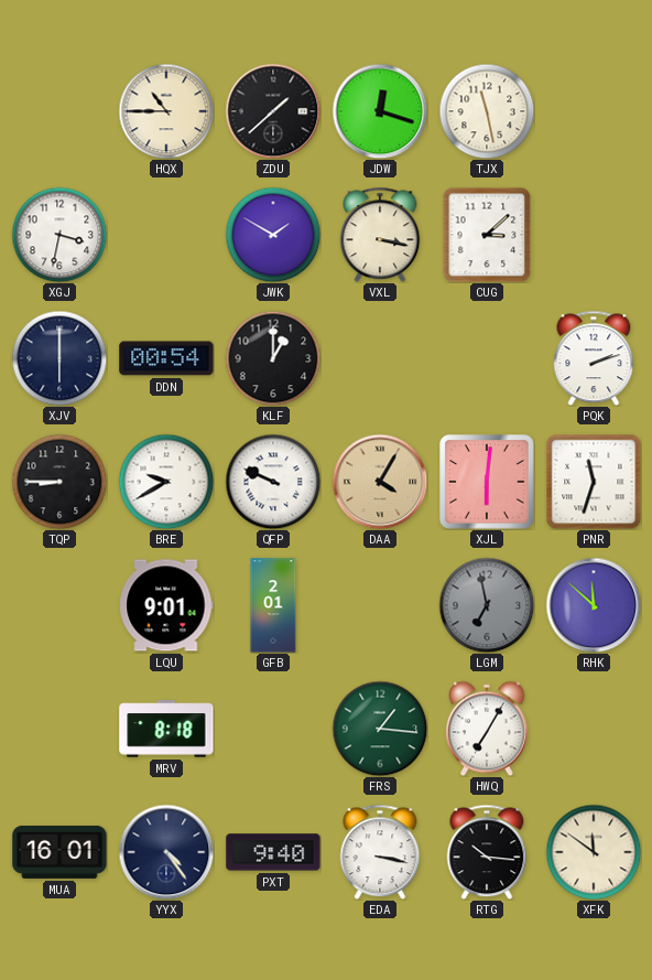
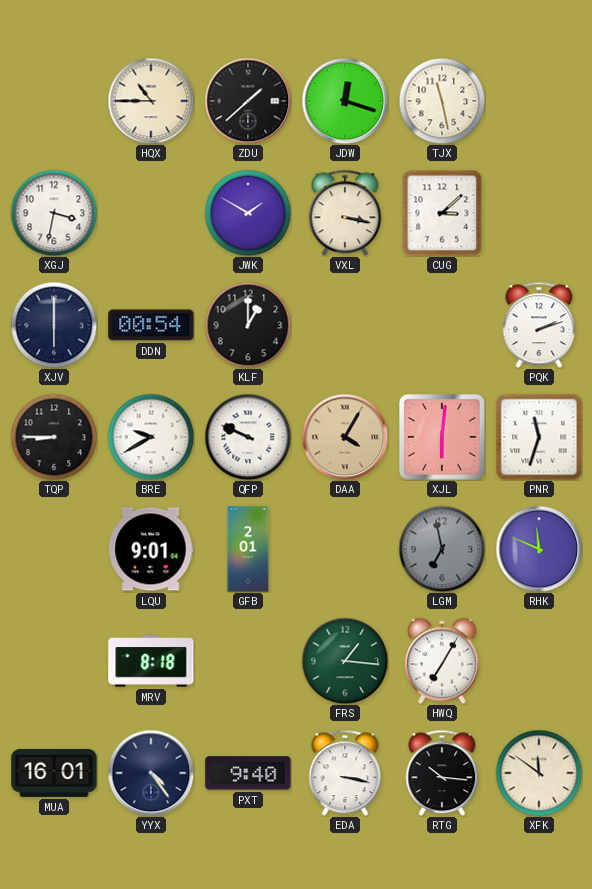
RHK: 11:52 -> 11:49
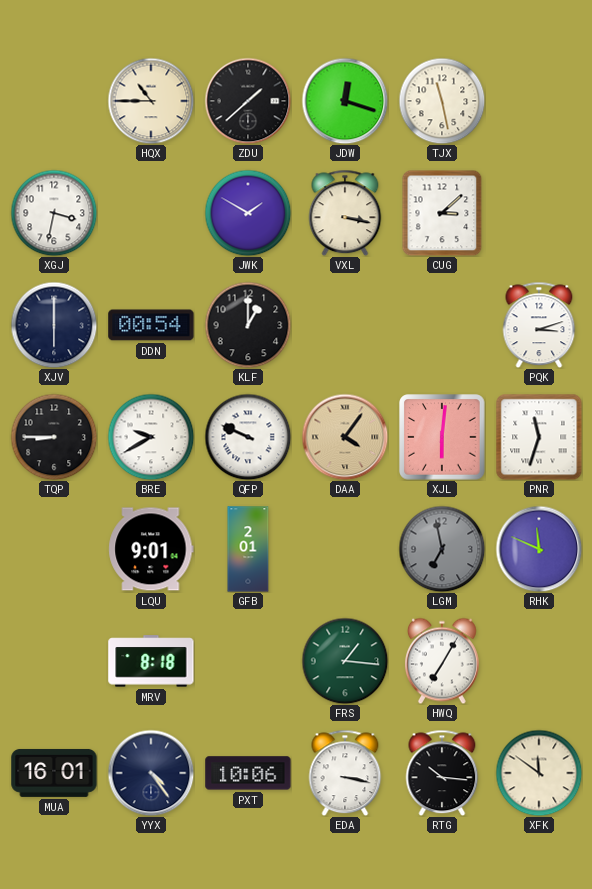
PQK: 2:12 -> 3:12
DAA: 4:05 -> 4:06
PXT: 9:40 -> 10:06
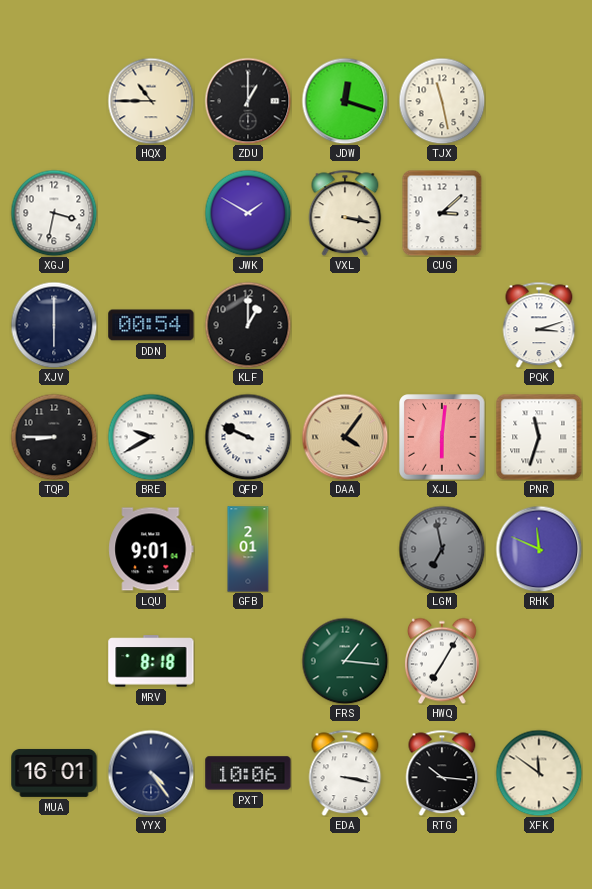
ZDU: 1:38 -> 1:00
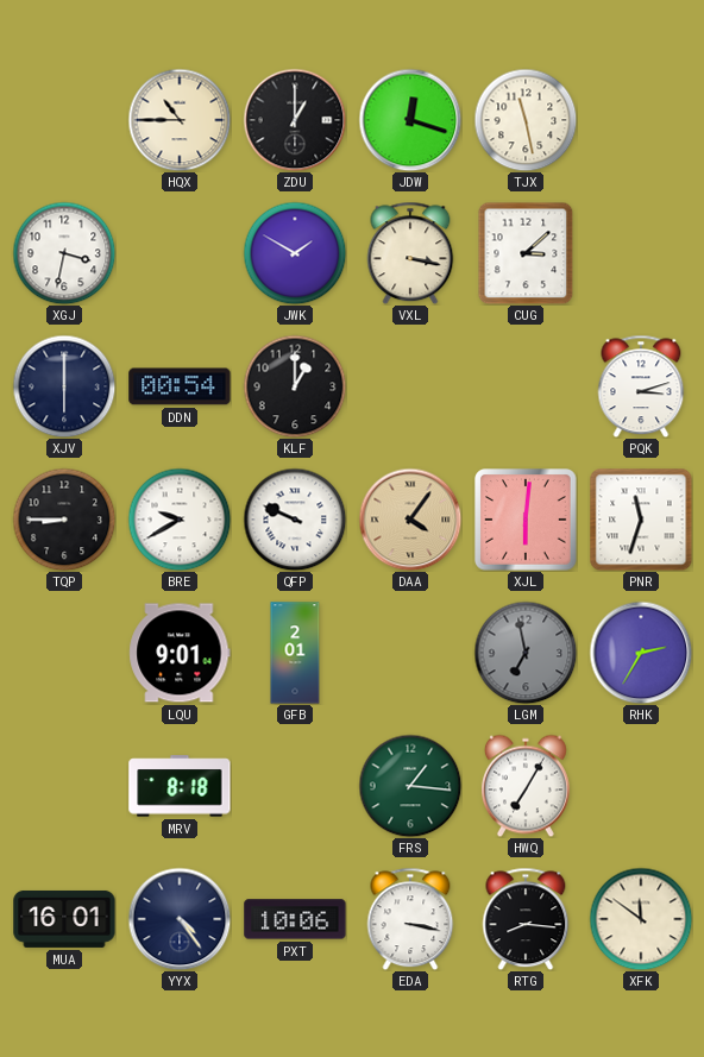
RHK: 11:49 -> 2:35
RTG: 10:16 -> 8:16
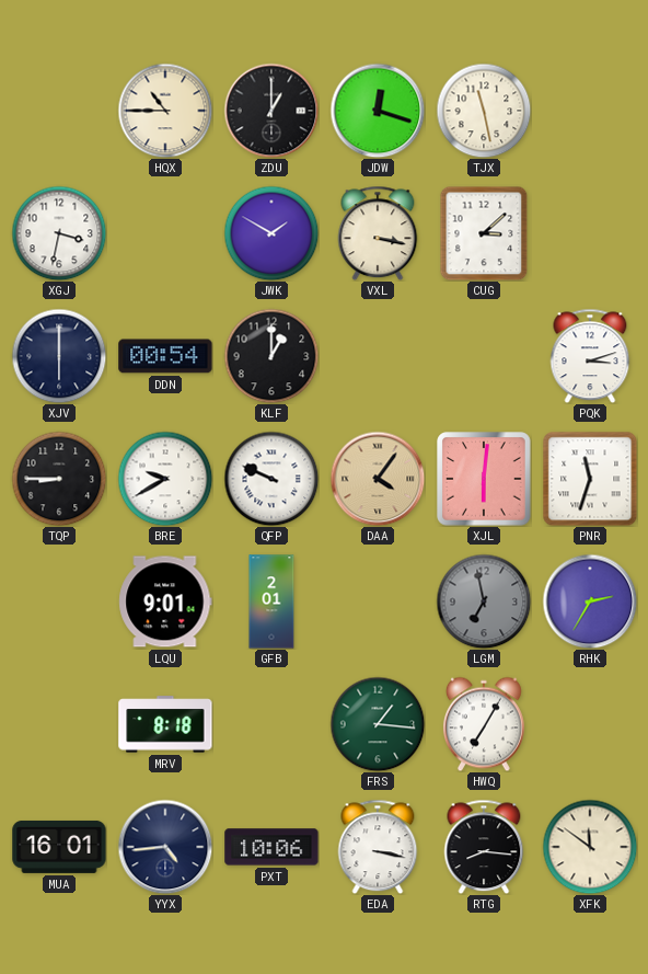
YYX: 4:24 -> 4:44
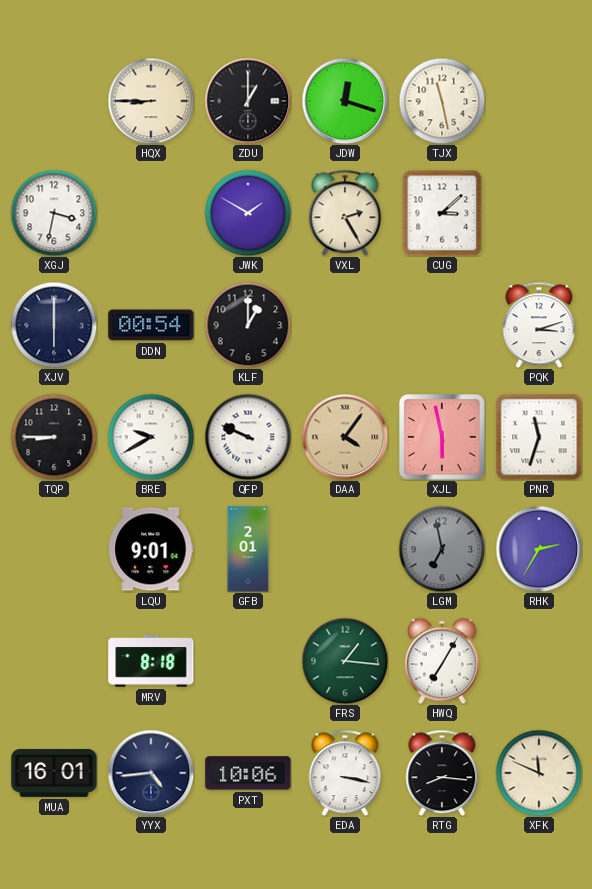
HQX: 10:45 -> 8:45
VXL: 3:17 -> 2:25
XJL: 6:01 -> 5:58
XFK: 11:51 -> 11:49
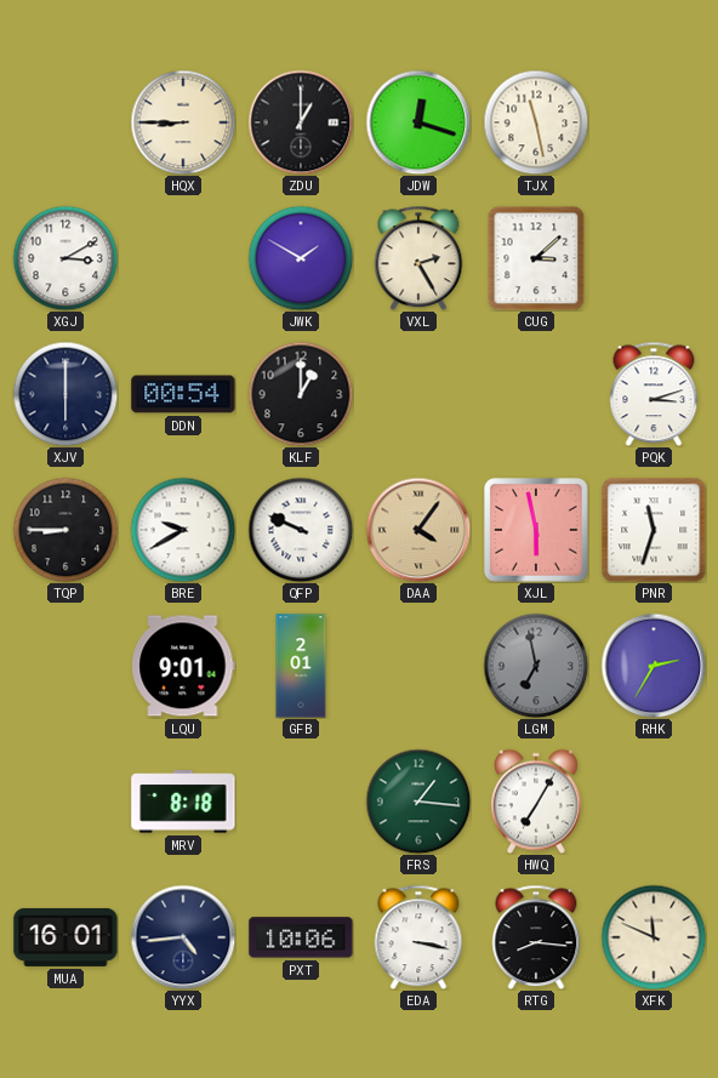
XGJ: 3:32 -> 3:10
